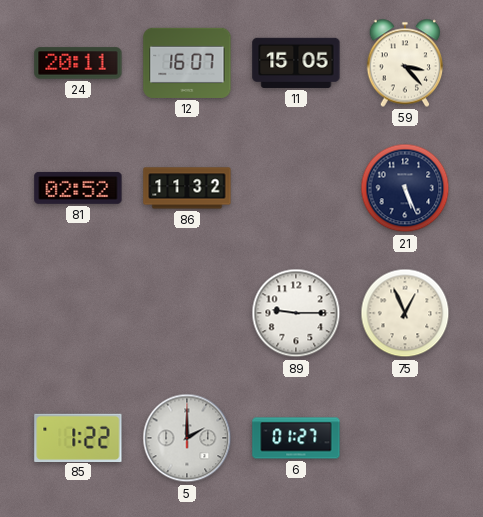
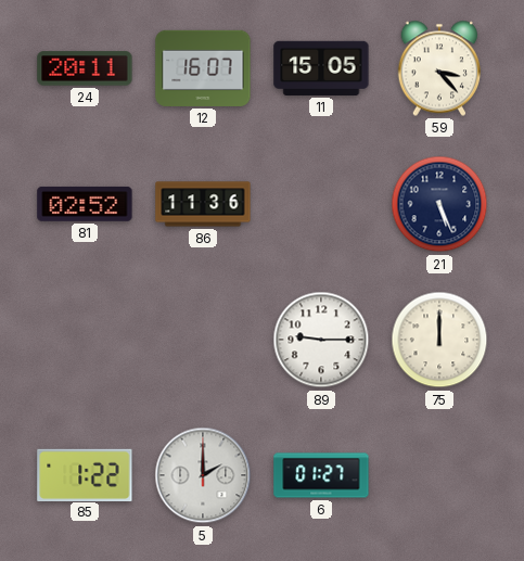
86: 11:32 -> 11:36
75: 12:56 -> 12:00
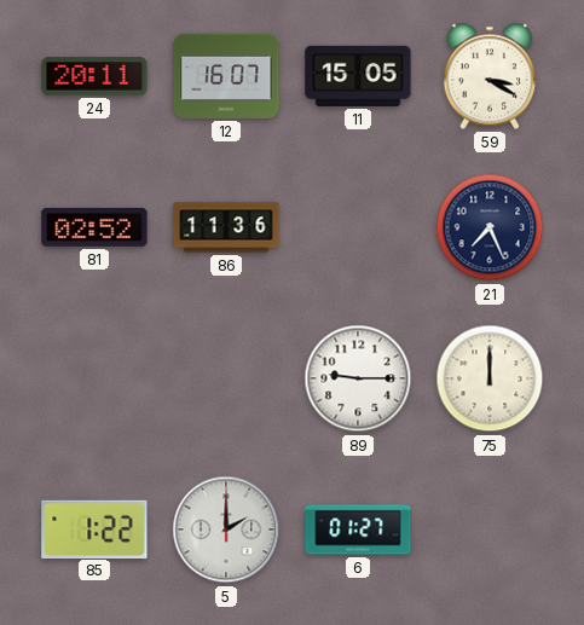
59: 3:23 -> 3:20
21: 5:26 -> 7:26
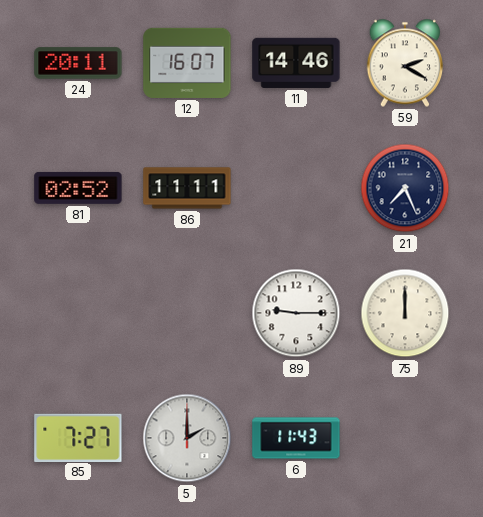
11: 15:05 -> 14:46
59: 3:20 -> 2:20
86: 11:36 -> 11:11
85: 1:22 -> 7:27
6: 01:27 -> 11:43
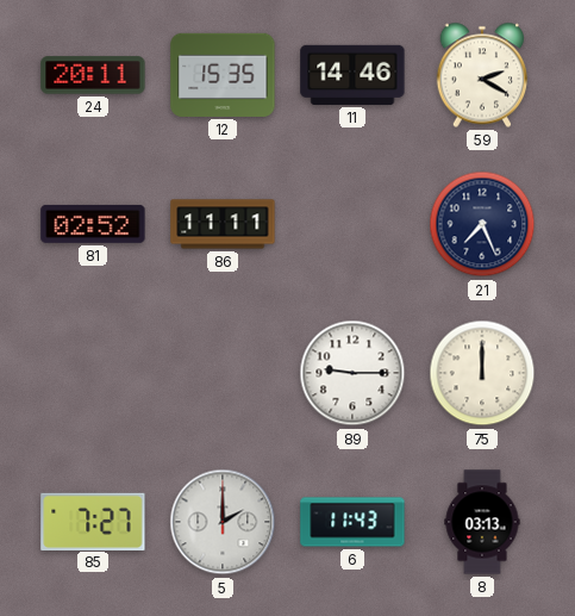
12: 16:07 -> 15:35
8: none -> 03:13
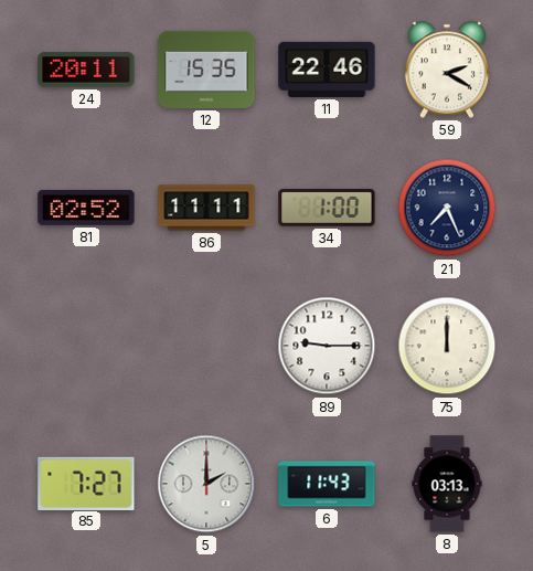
11: 14:46 -> 22:46
34: none -> 1:00
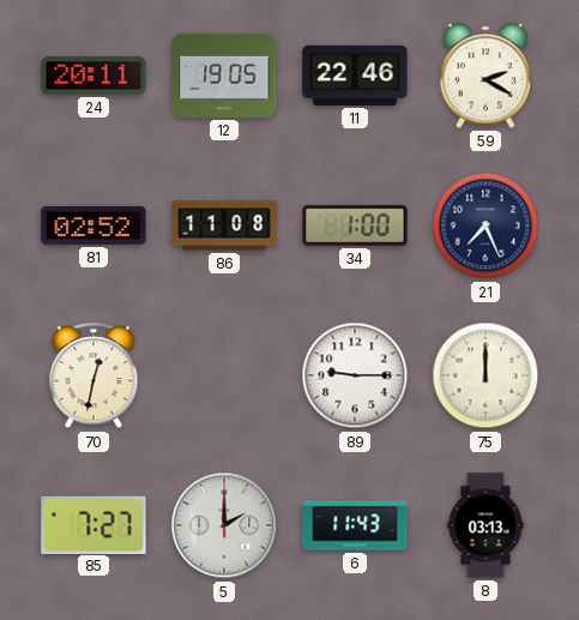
12: 15:35 -> 19:05
86: 11:11 -> 11:08
70: none -> 12:32
